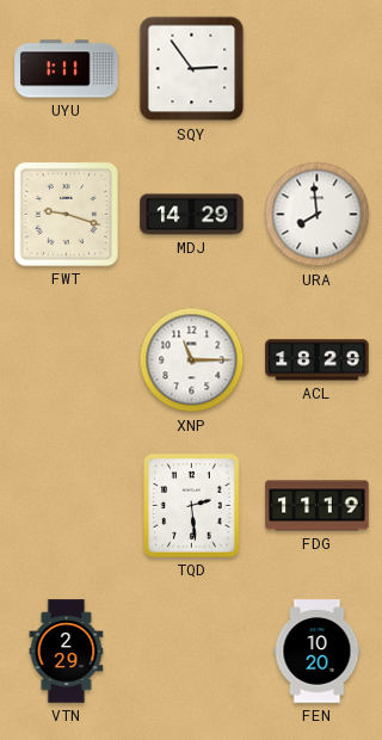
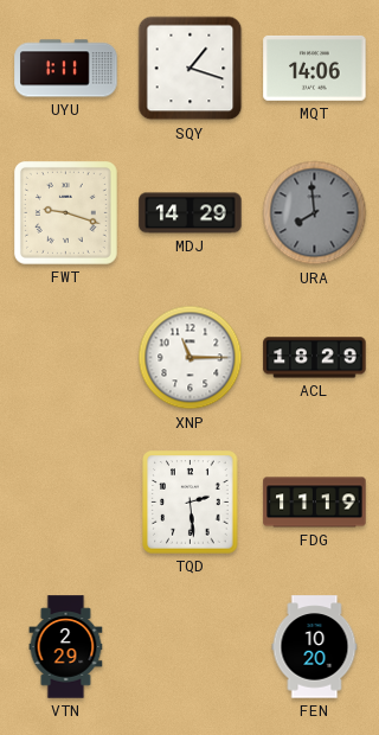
SQY: 2:54 -> 1:18
MQT: none -> 14:06
URA dial: white -> grey
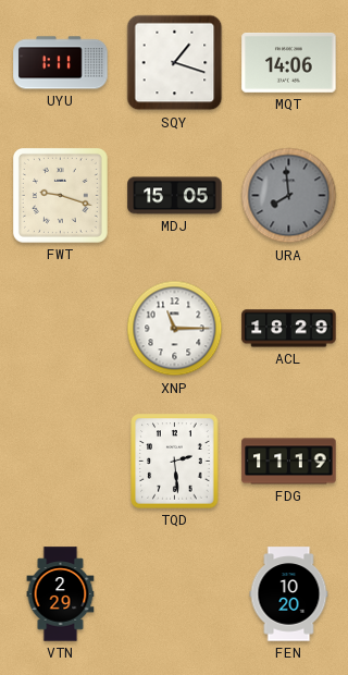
MDJ: 14:29 -> 15:05
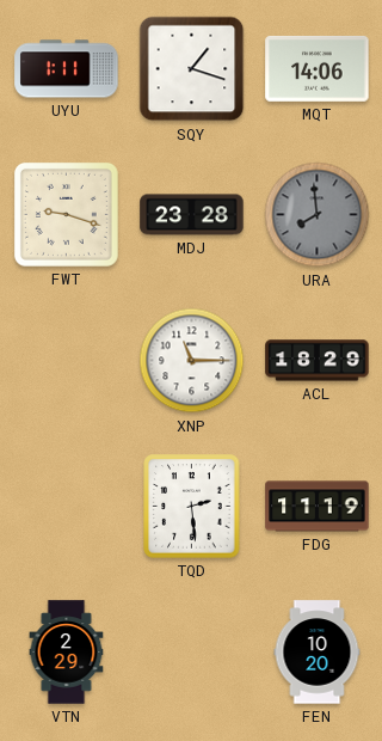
MDJ: 15:05 -> 23:28
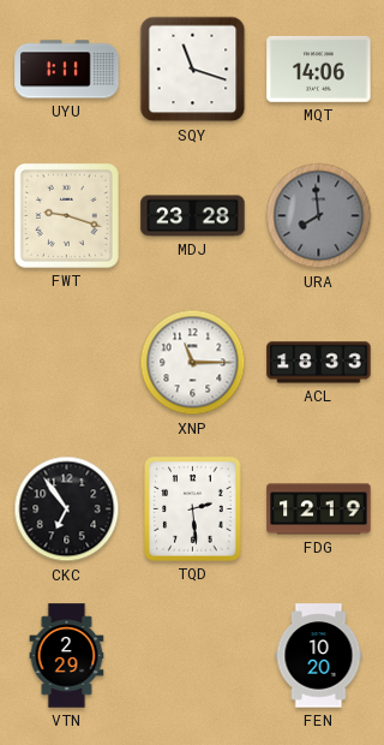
SQY: 1:18 -> 11:18
ACL: 18:29 -> 18:33
CKC: none -> 6:54
FDG: 11:19 -> 12:19
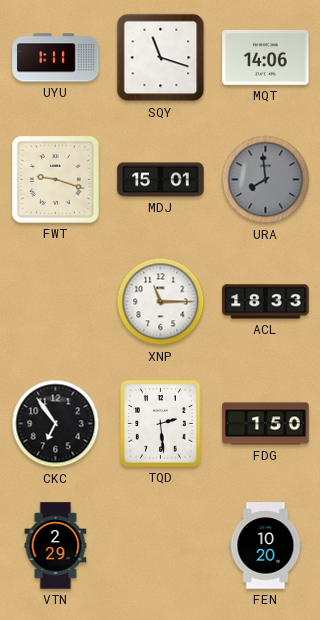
MDJ: 23:28 -> 15:01
FDG: 12:19 -> 1:50
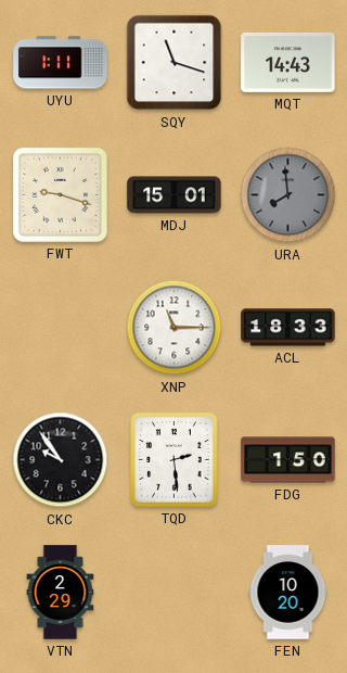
MQT: 14:06 -> 14:43
CKC: 6:54 -> 9:54
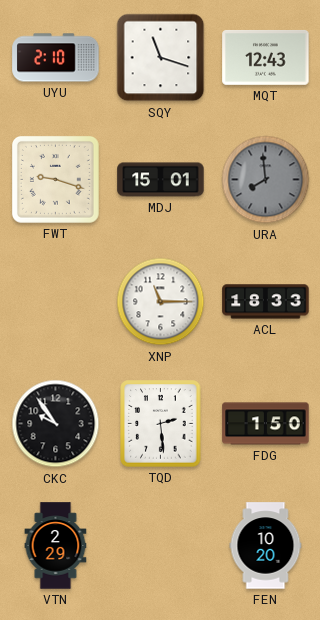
UYU: 1:11 -> 2:10
MQT: 14:43 -> 12:43
